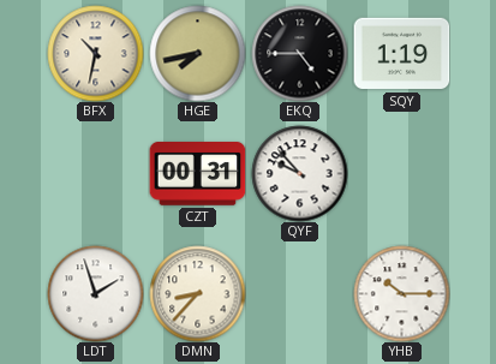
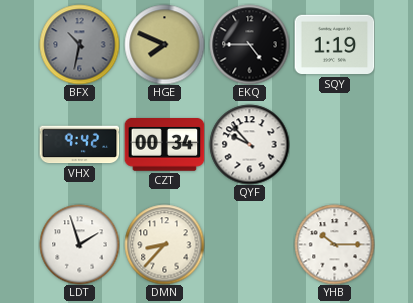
BFX dial: cream -> grey
HGE: 7:43 -> 7:49
VHX: none -> 9:42
CZT: 00:31 -> 00:34
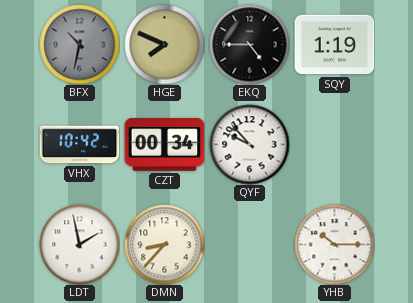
VHX: 9:42 -> 10:42
LDT: 1:57 -> 1:58
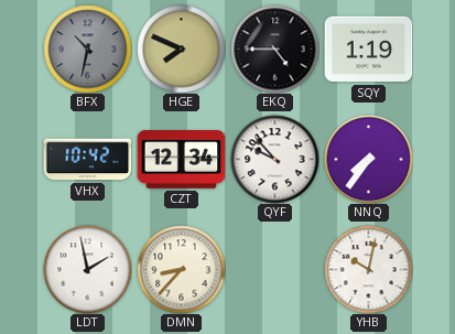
CZT: 00:34 -> 12:34
NNQ: none -> 7:36
YHB: 10:15 -> 10:02
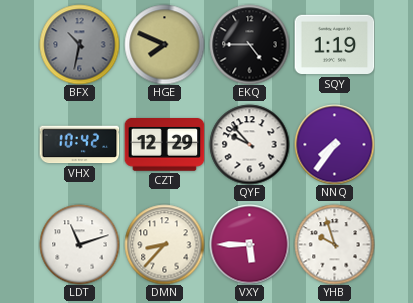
CZT: 12:34 -> 12:29
LDT: 1:58 -> 11:12
VXY: none -> 5:45
YHB: 10:02 -> 9:57
